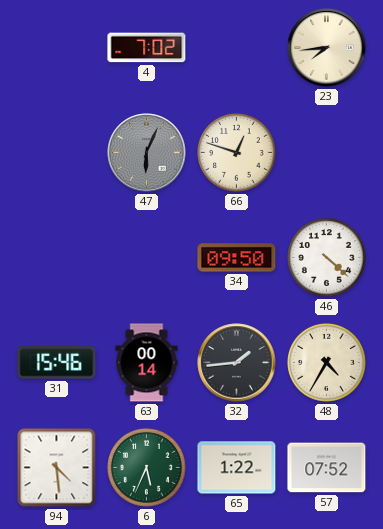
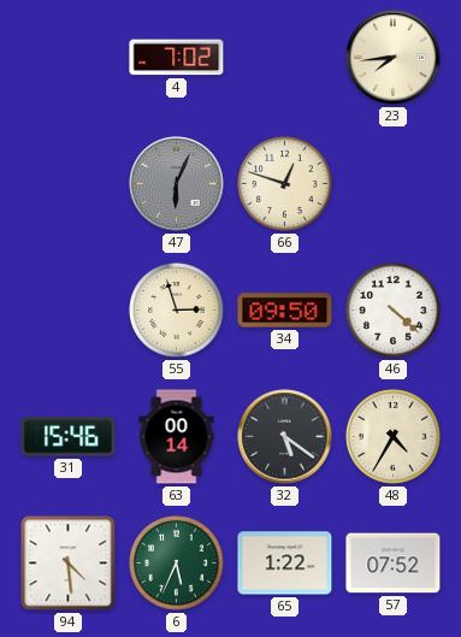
55: none -> 2:57
32: 1:44 -> 5:21
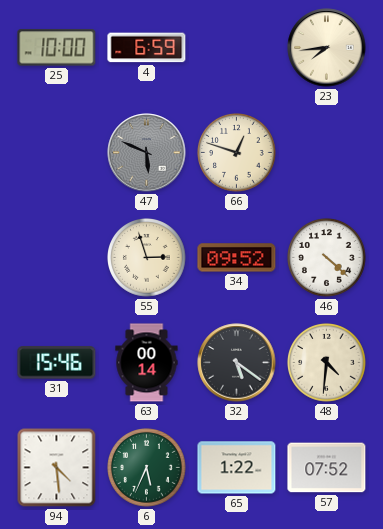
25: none -> 10:00
4: 7:02 -> 6:59
47: 6:04 -> 5:49
34: 09:50 -> 09:52
48: 4:35 -> 4:31
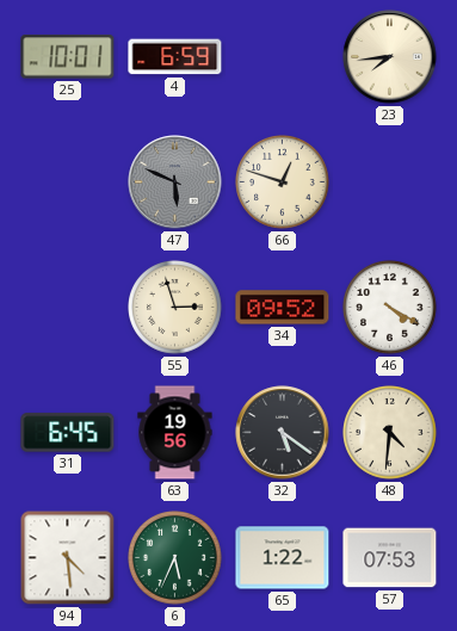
25: 10:00 -> 10:01
46: 4:22 -> 4:20
31: 15:46 -> 6:45
63: 00:14 -> 19:56
57: 07:52 -> 07:53
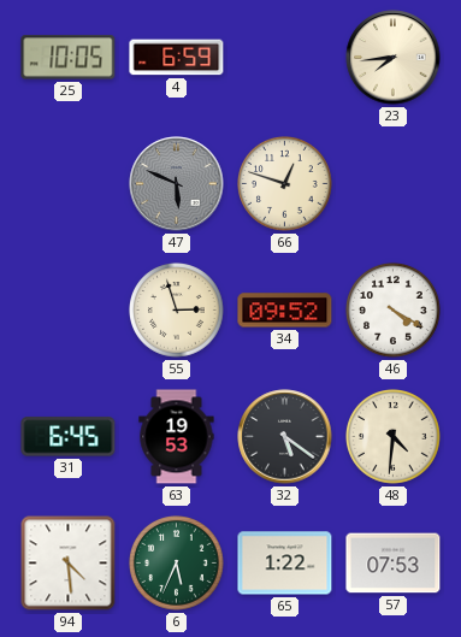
25: 10:01 -> 10:05
63: 19:56 -> 19:53
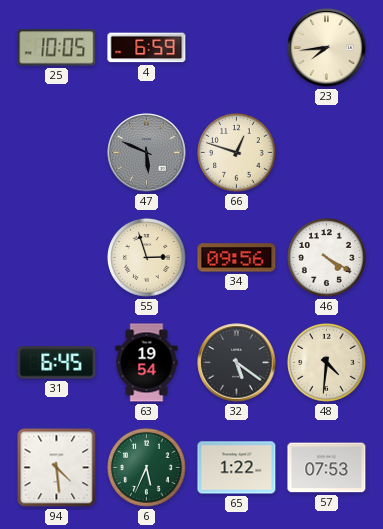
34: 09:52 -> 09:56
63: 19:53 -> 19:54
